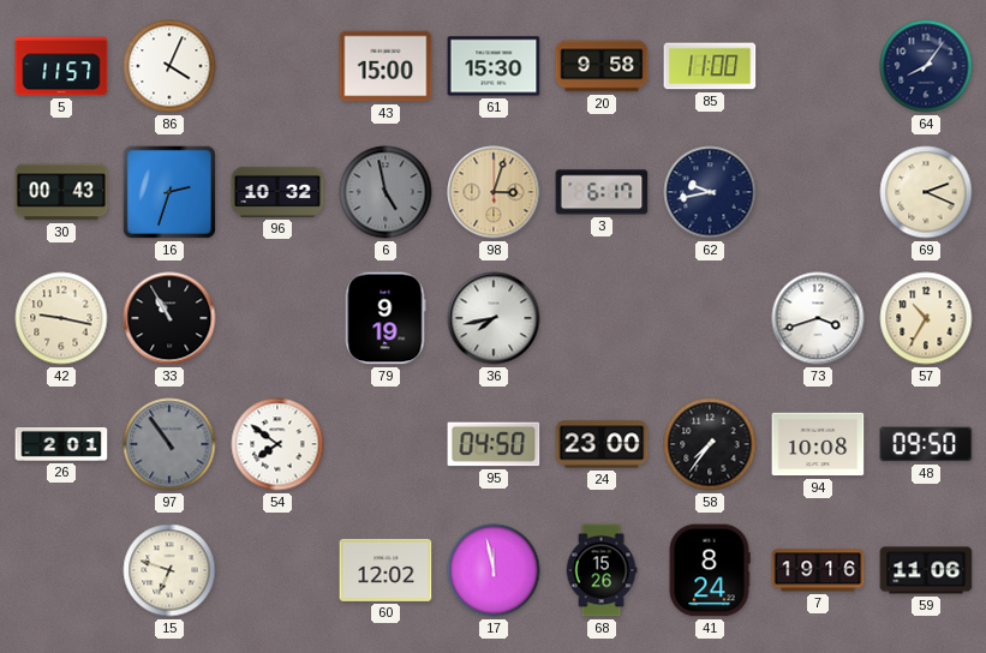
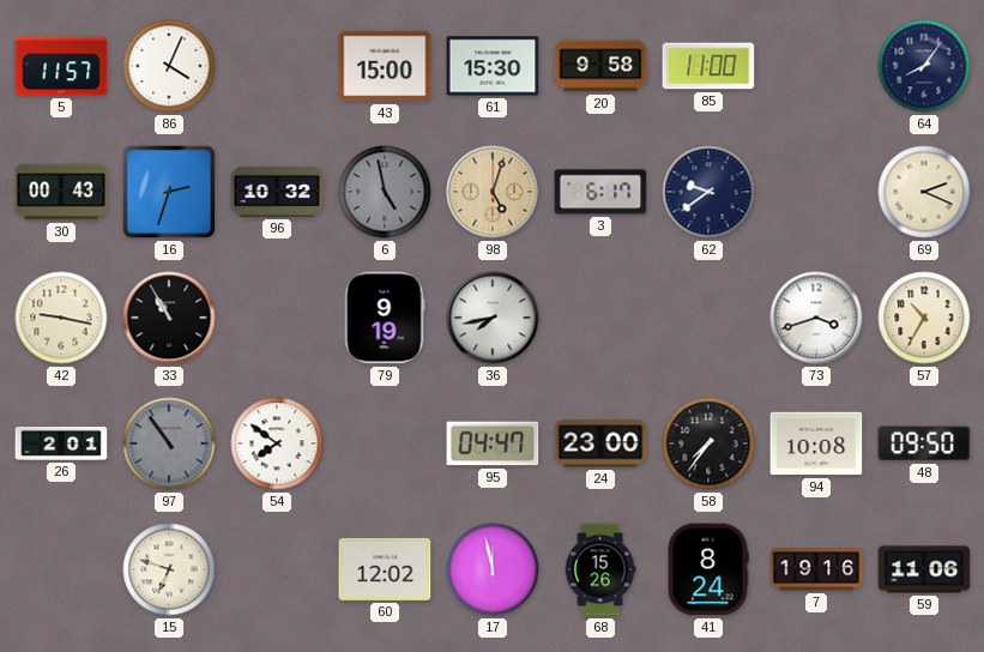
98: 3:03 -> 5:03
62: 9:43 -> 9:39
95: 04:50 -> 04:47
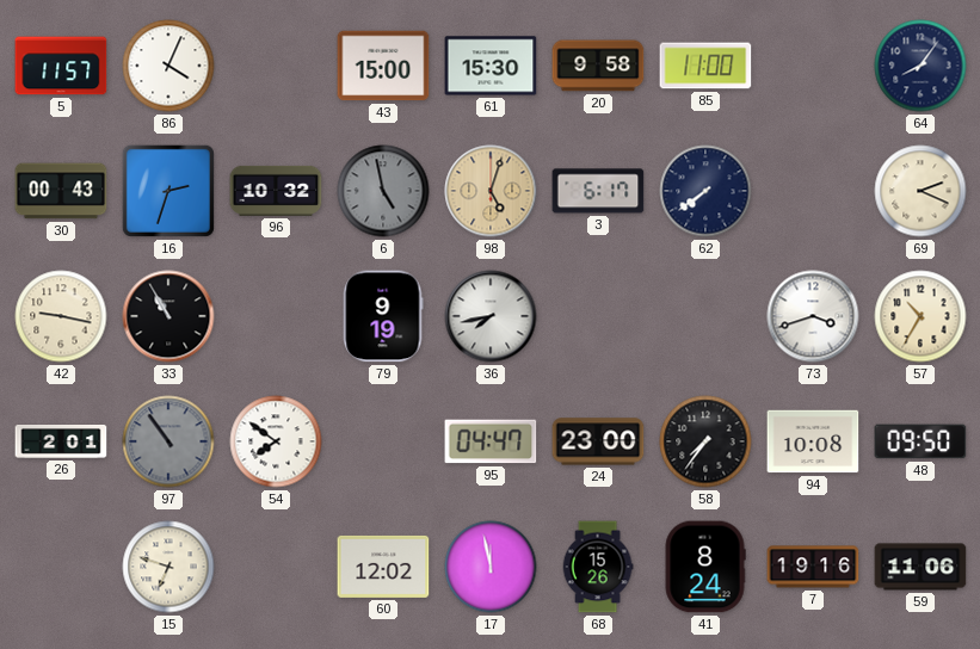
62: 9:39 -> 7:39
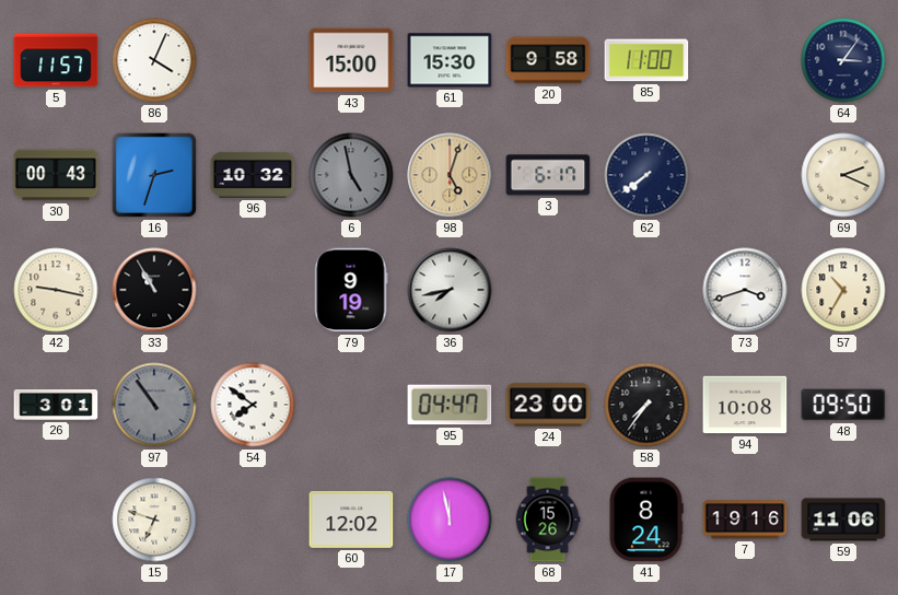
64: 8:06 -> 3:06
26: 2:01 -> 3:01
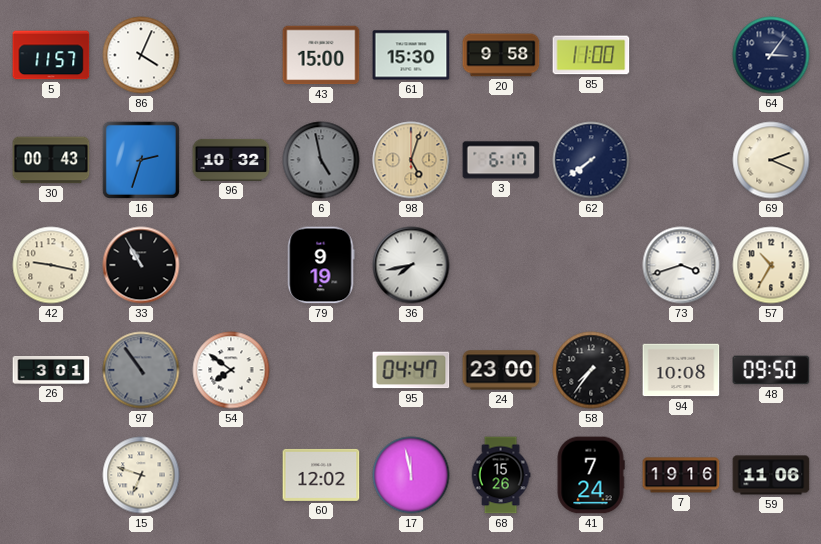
41: 8:24 -> 7:24
